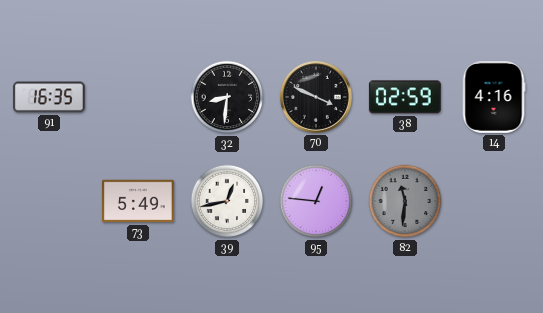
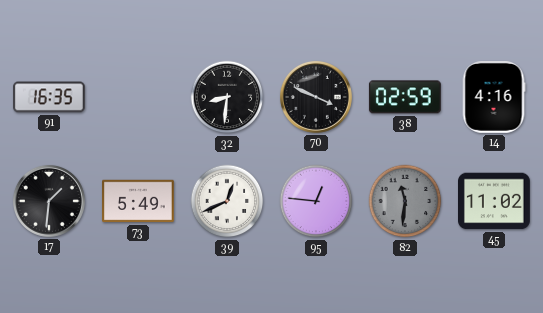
17: none -> 1:31
39: 12:43 -> 12:41
45: none -> 11:02
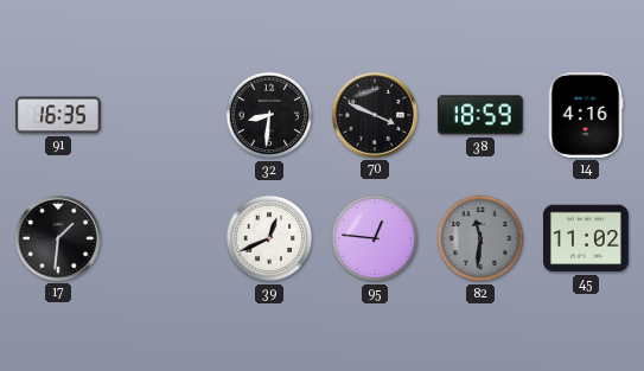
38: 02:59 -> 18:59
73: 5:49 -> none
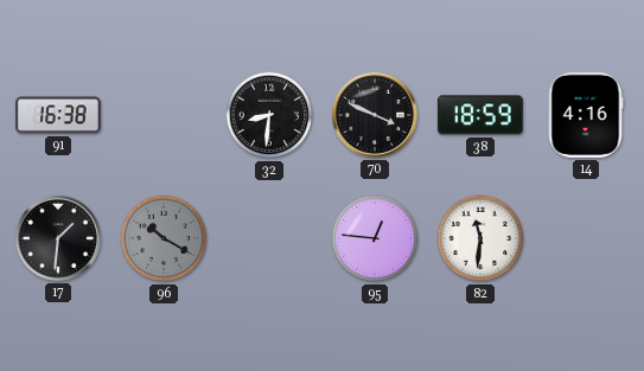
91: 16:35 -> 16:38
96: none -> 10:20
39: 12:41 -> none
82 dial: grey -> white
45: 11:02 -> none
